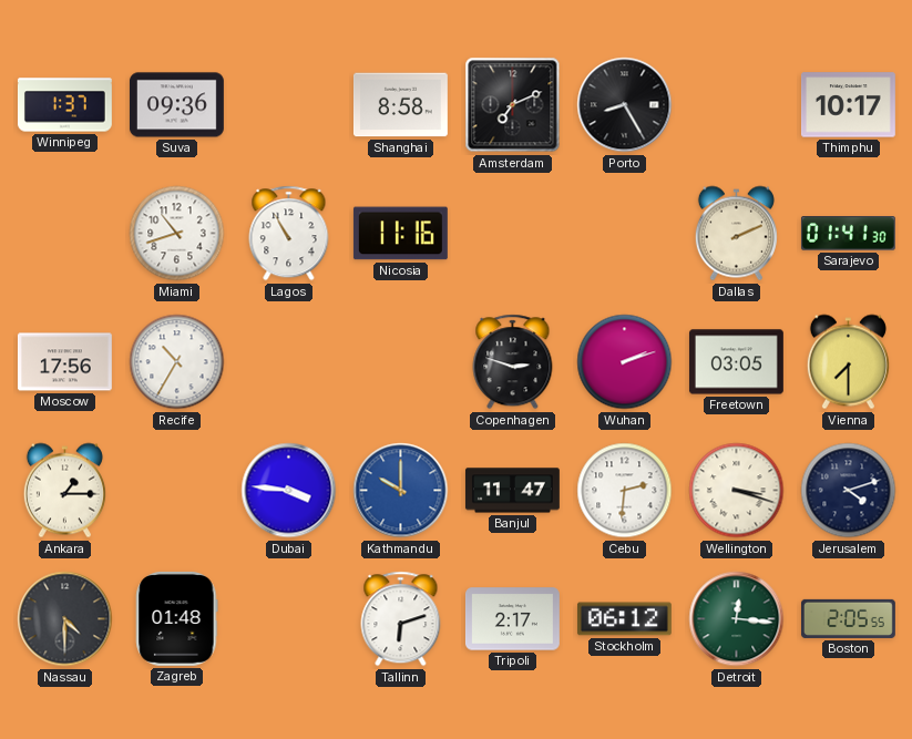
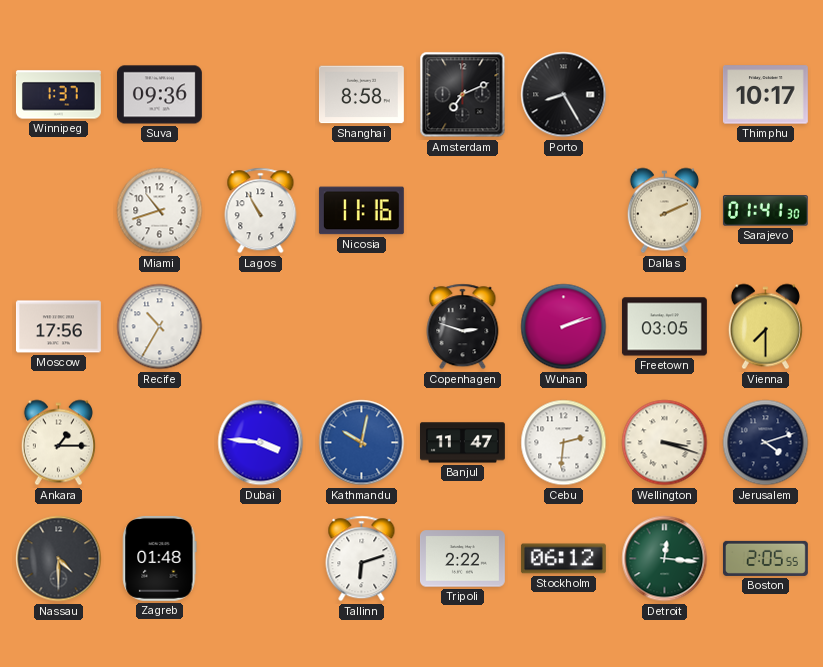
Kathmandu: 10:00 -> 10:02
Tripoli: 2:17 -> 2:22
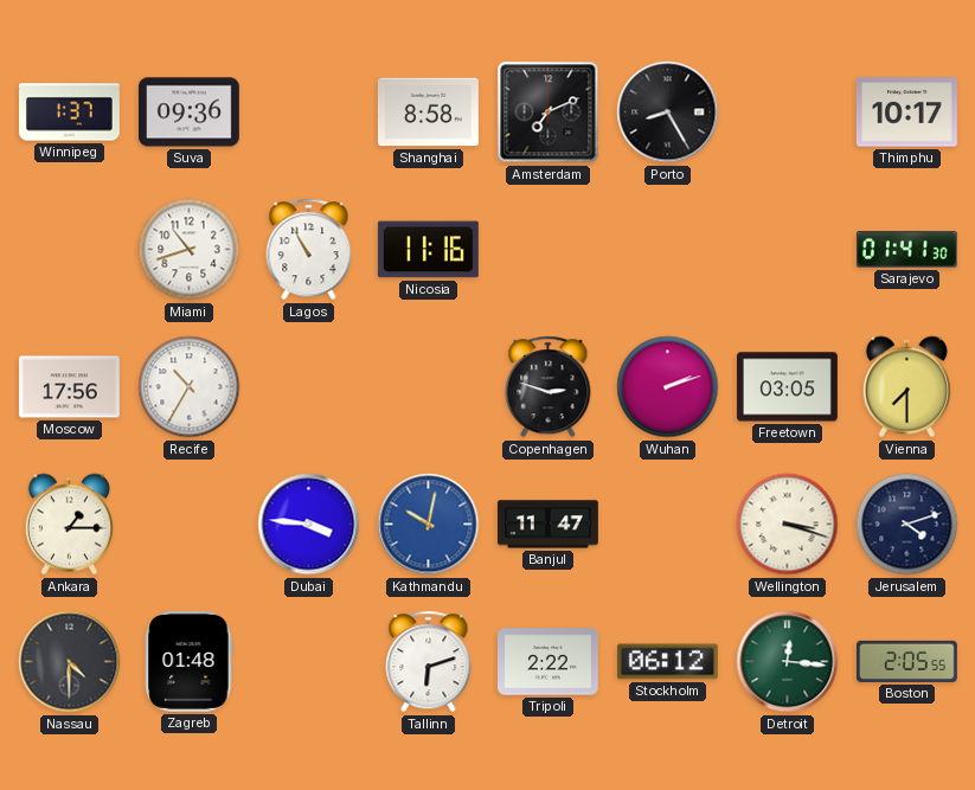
Dallas: 2:11 -> none
Cebu: 2:31 -> none
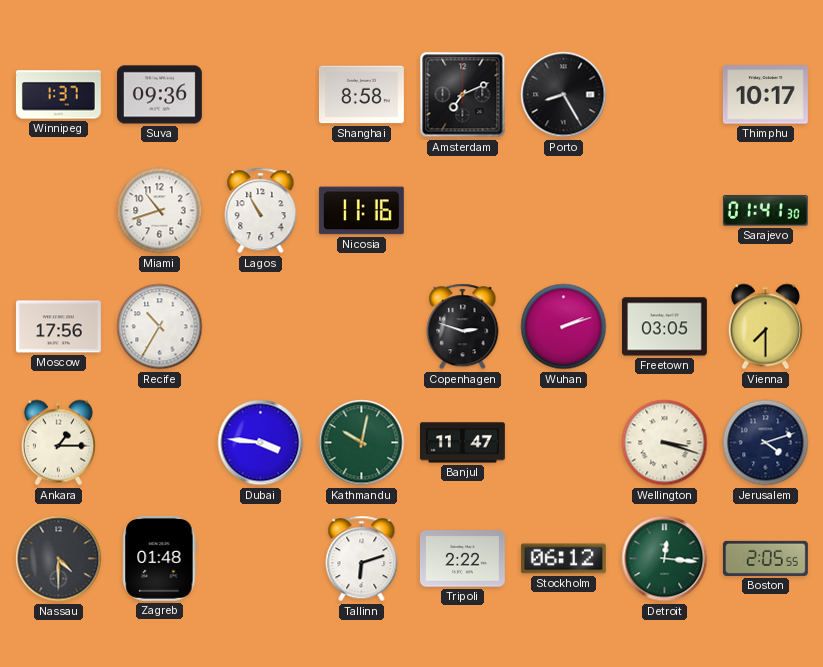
Kathmandu dial: blue -> green
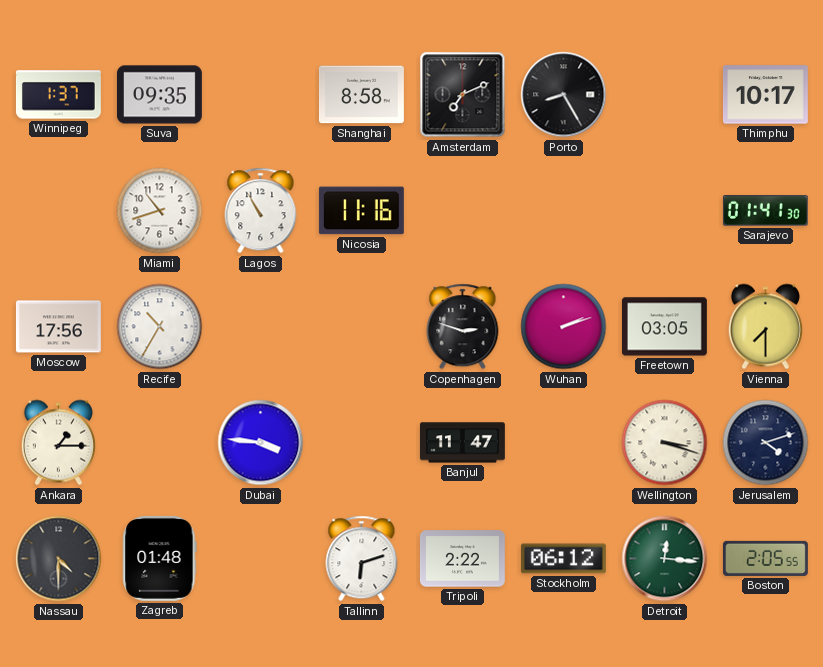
Suva: 09:36 -> 09:35
Kathmandu: 10:02 -> none
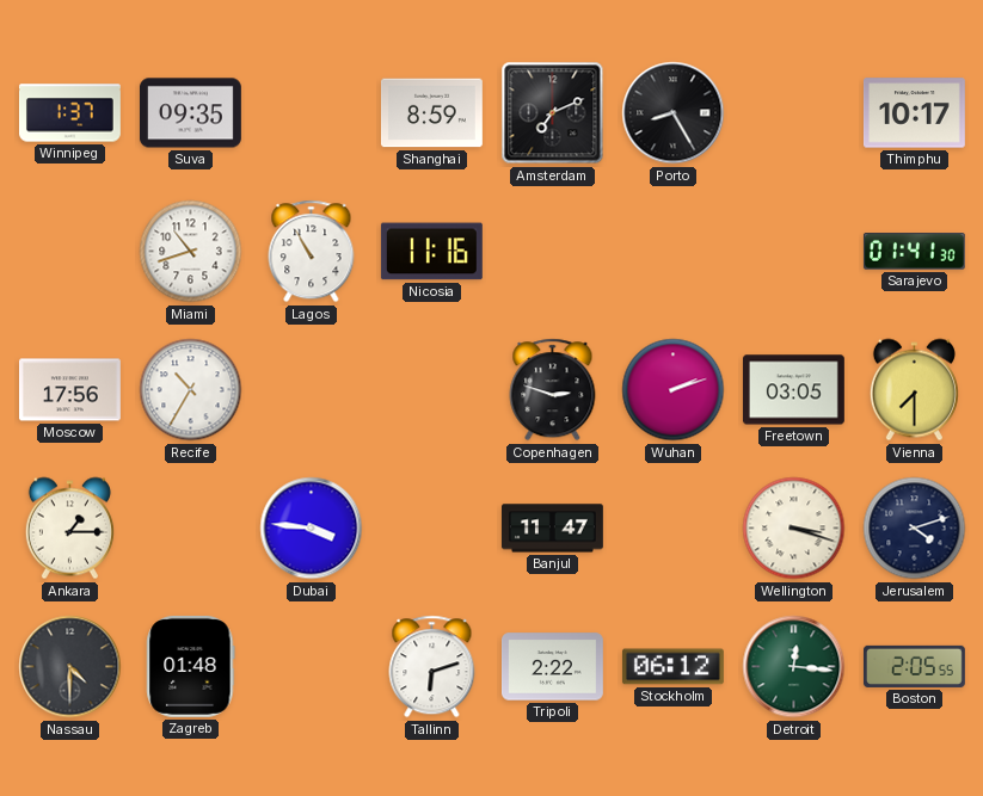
Shanghai: 8:58 -> 8:59
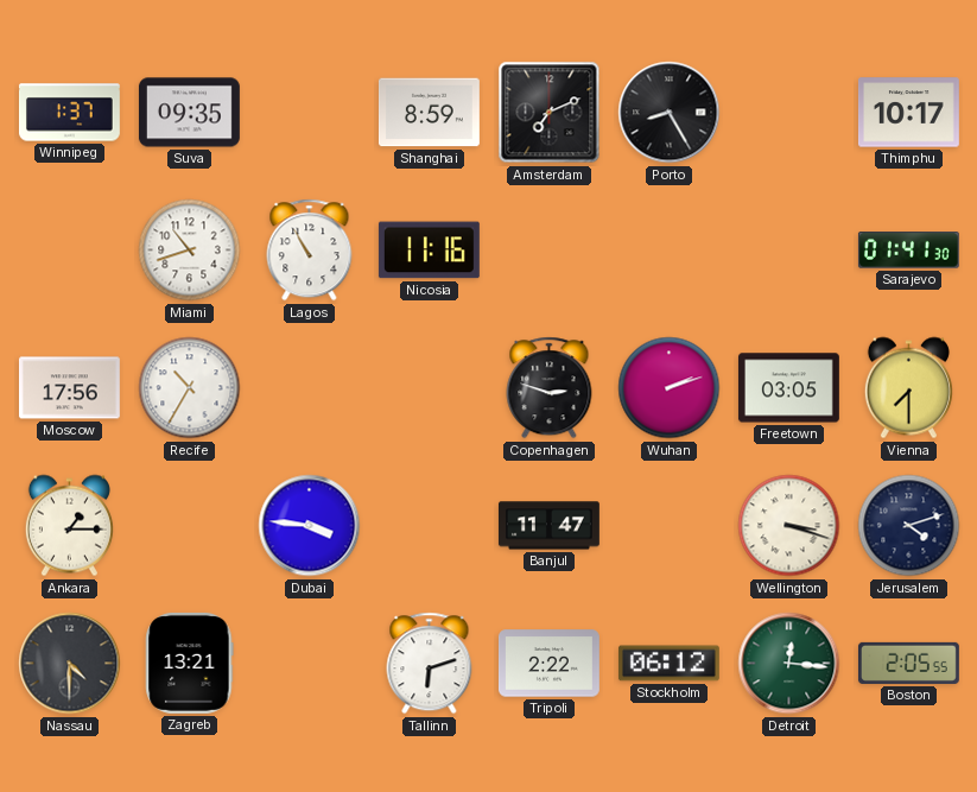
Zagreb: 01:48 -> 13:21
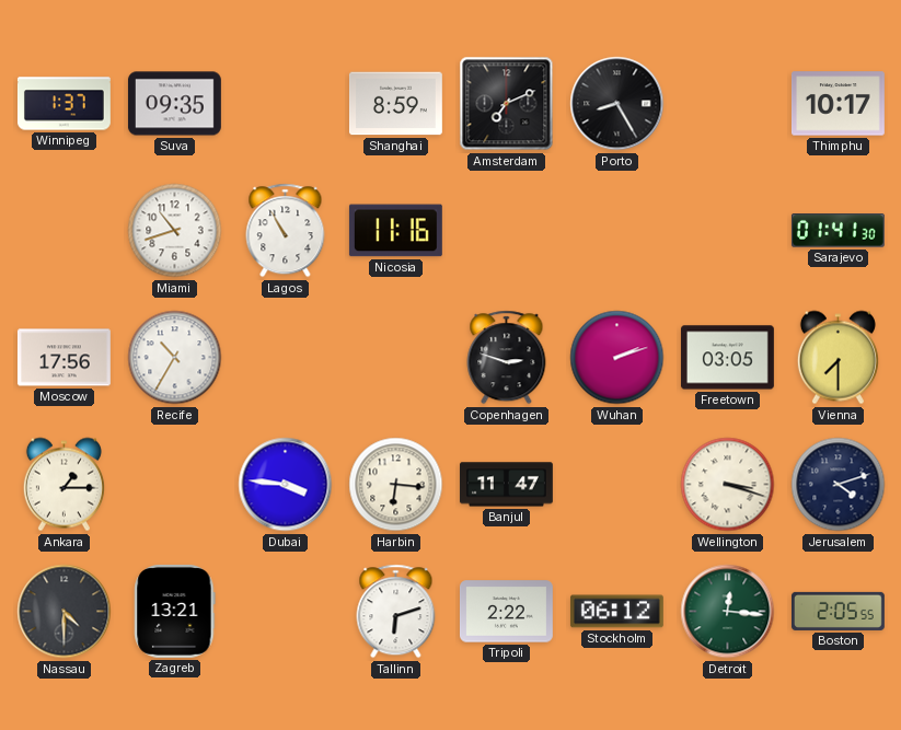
Harbin: none -> 6:16
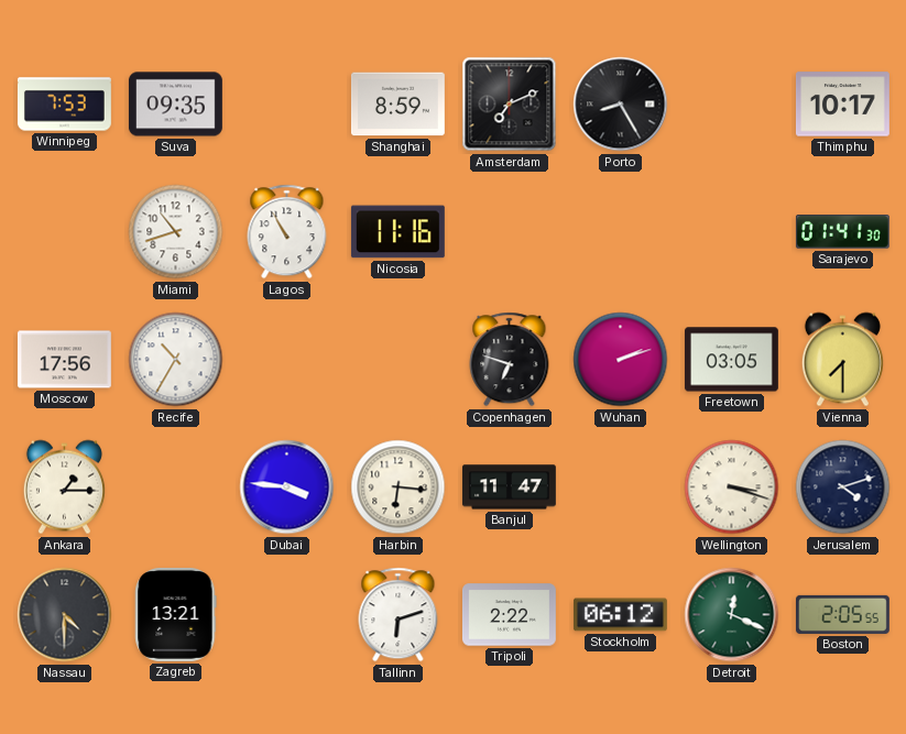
Winnipeg: 1:37 -> 7:53
Copenhagen: 2:48 -> 6:48
Detroit: 12:16 -> 12:19
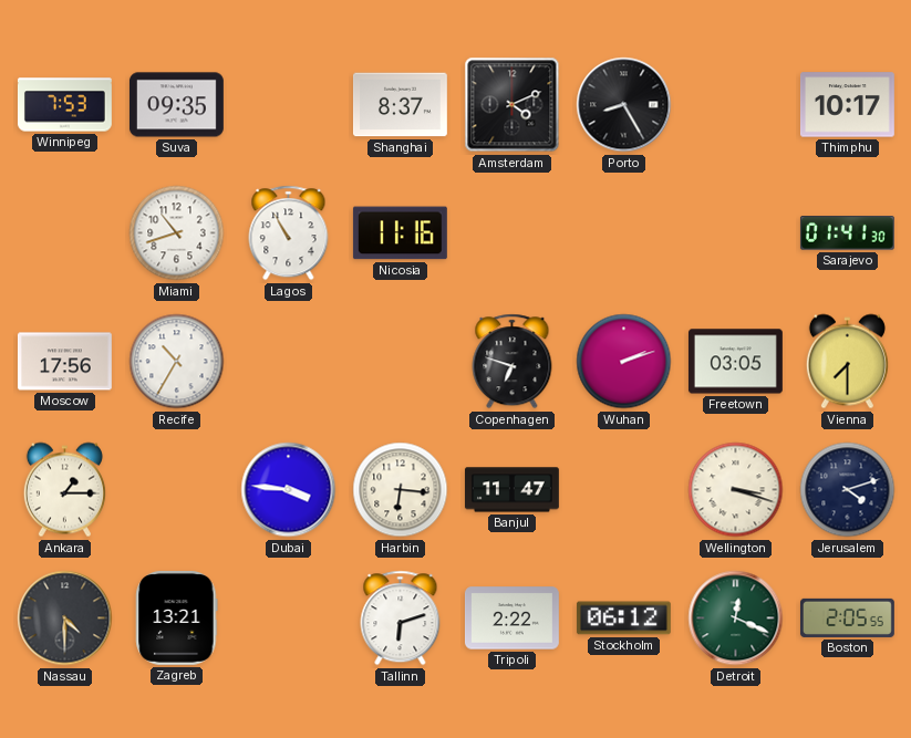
Shanghai: 8:59 -> 8:37
Amsterdam: 7:11 -> 4:11
